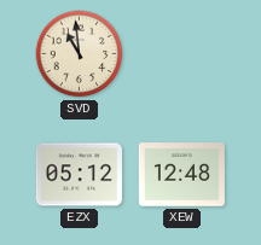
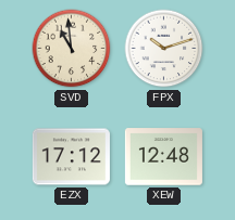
FPX: none -> 10:12
EZX: 05:12 -> 17:12
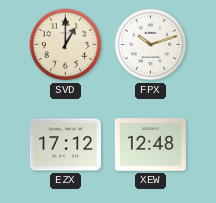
SVD: 10:59 -> 1:00
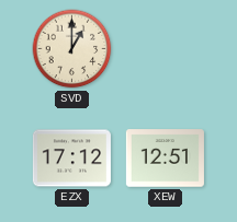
FPX: 10:12 -> none
XEW: 12:48 -> 12:51
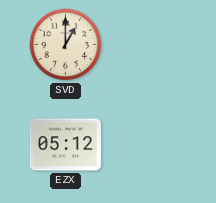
EZX: 17:12 -> 05:12
XEW: 12:51 -> none
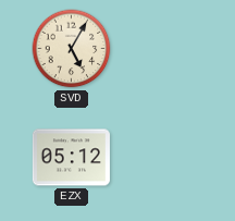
SVD: 1:00 -> 5:05
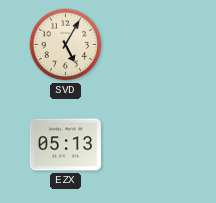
EZX: 05:12 -> 05:13
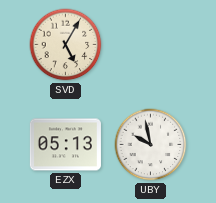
UBY: none -> 9:58
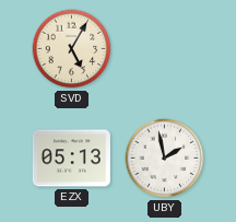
UBY: 9:58 -> 1:58
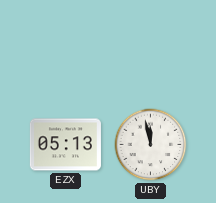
SVD: 5:05 -> none
UBY: 1:58 -> 11:58
